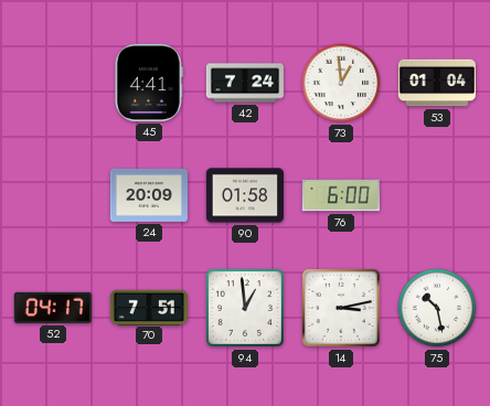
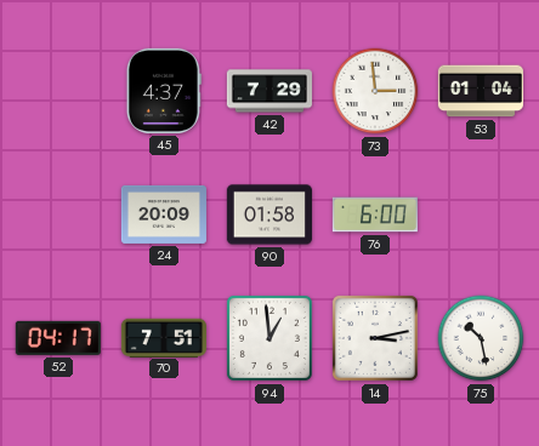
45: 4:41 -> 4:37
42: 7:24 -> 7:29
73: 12:59 -> 2:59
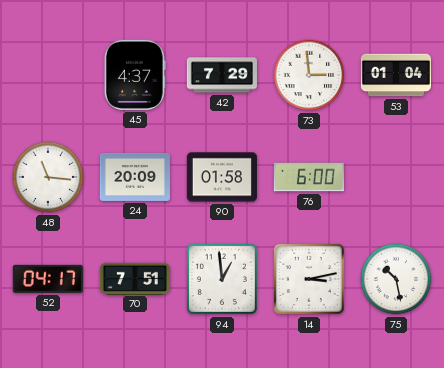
48: none -> 11:16
